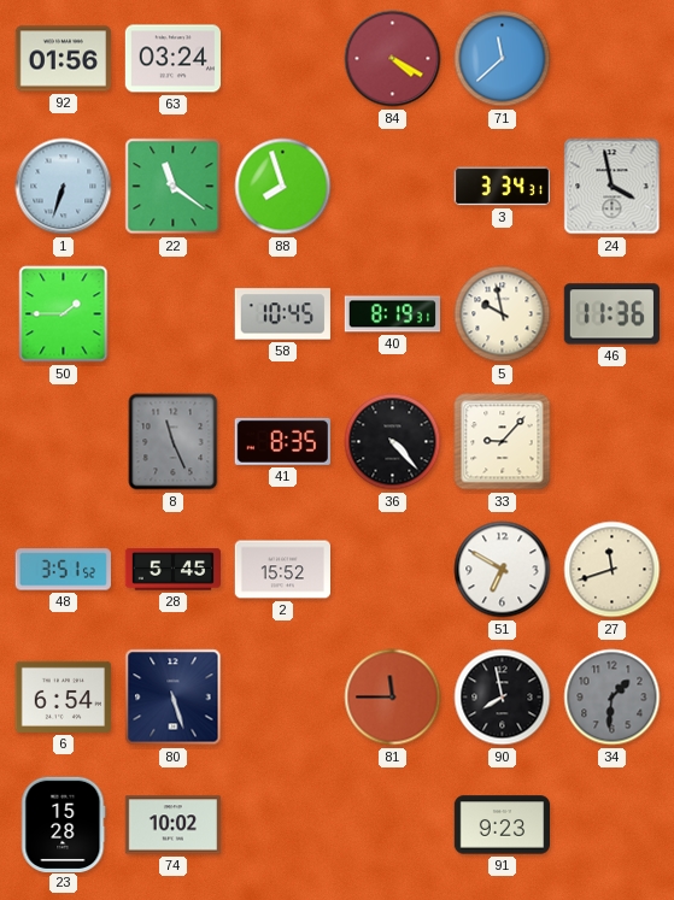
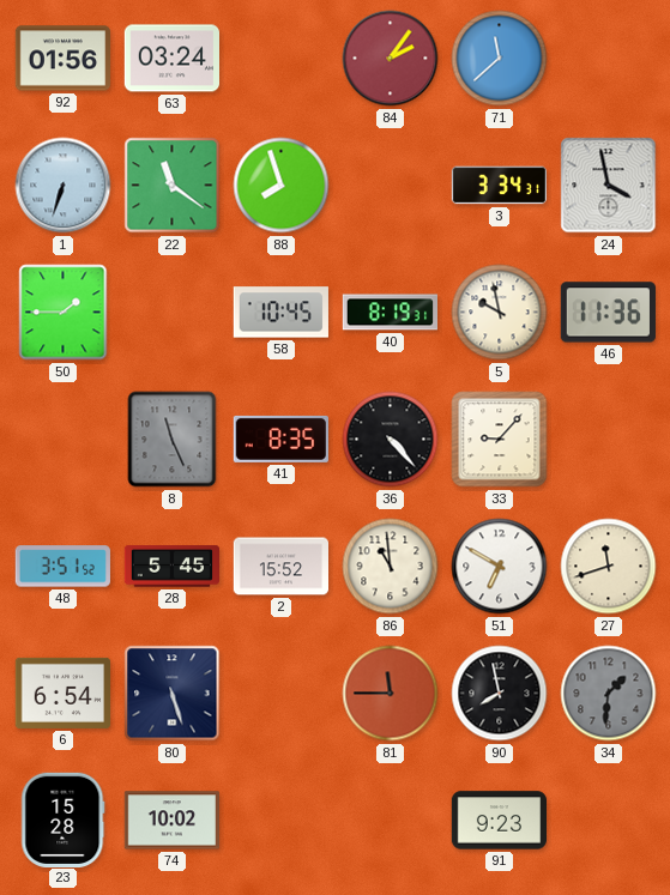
84: 4:20 -> 2:06
86: none -> 10:59
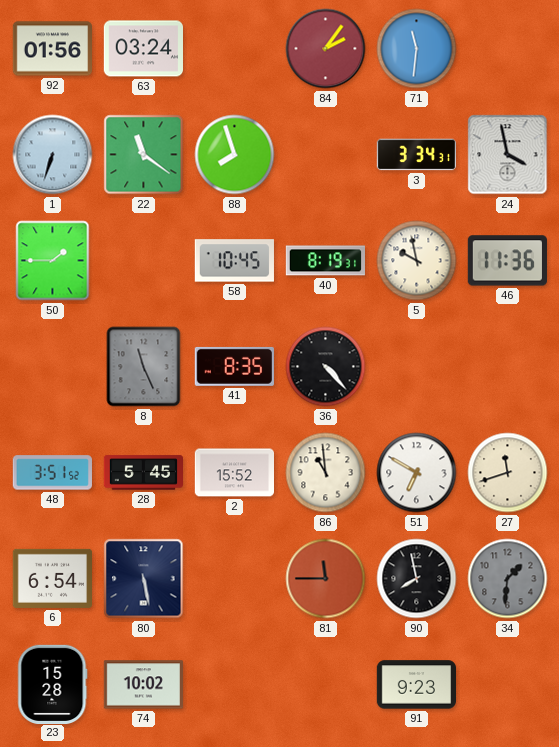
71: 11:38 -> 11:31
33: 9:07 -> none
80: 5:27 -> 5:28
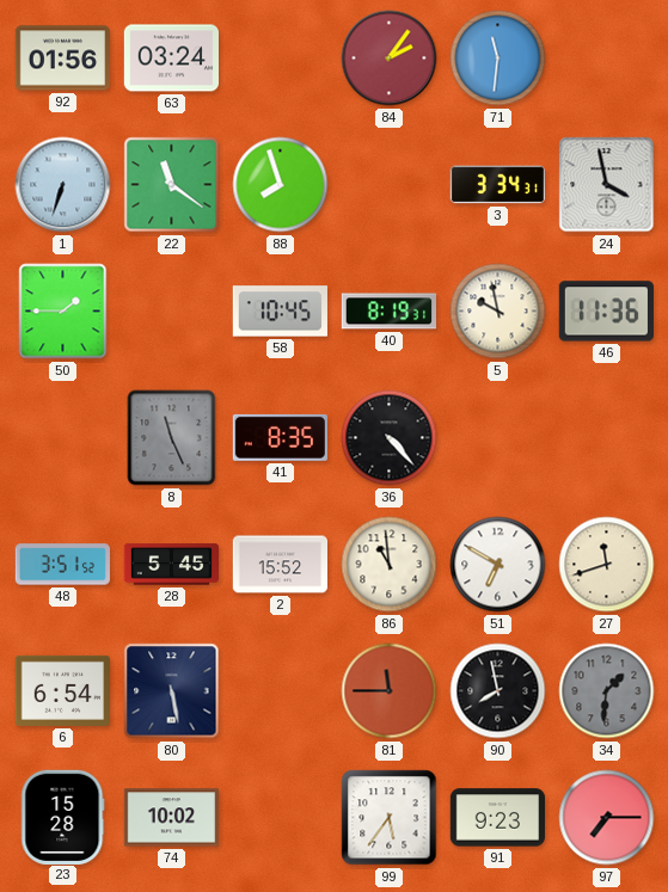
99: none -> 5:36
97: none -> 7:15
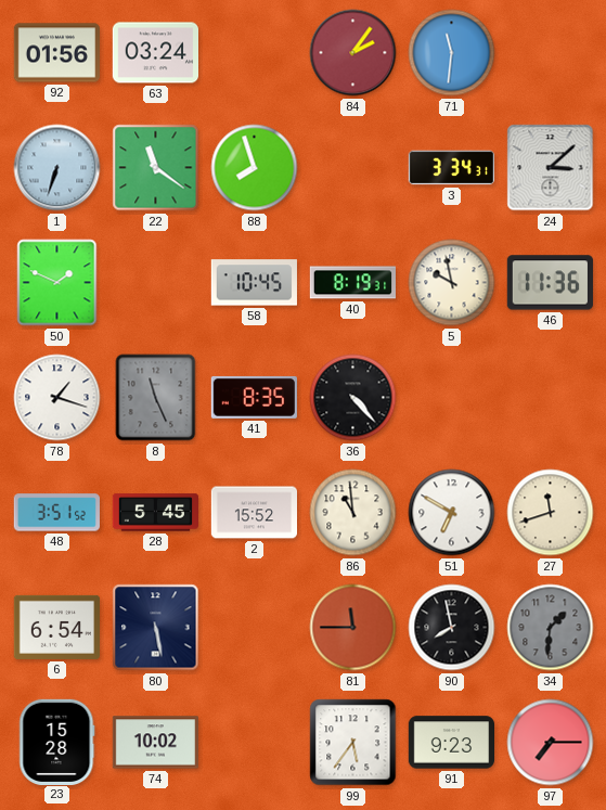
24: 3:58 -> 3:08
50: 1:45 -> 1:49
78: none -> 1:18
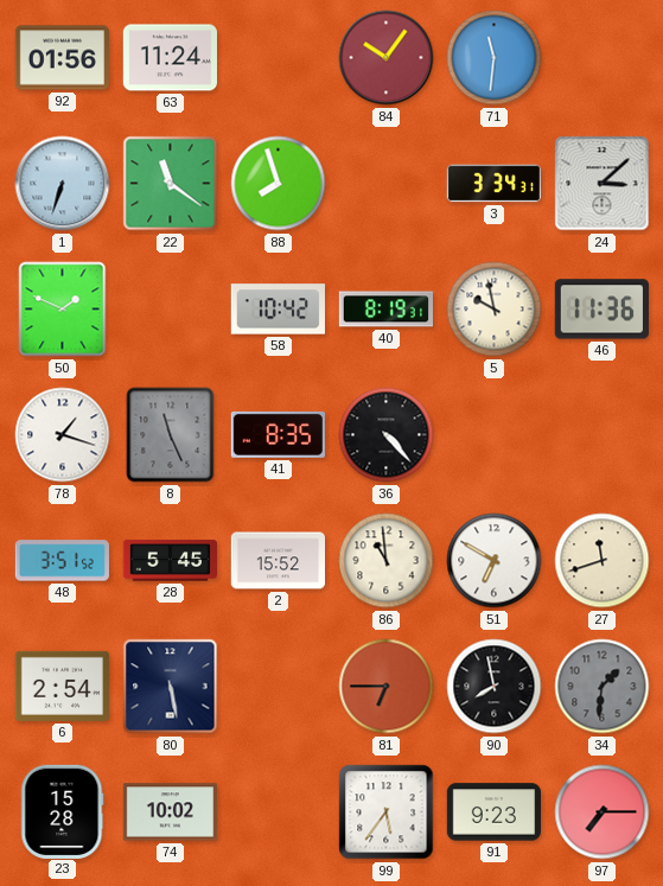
63: 03:24 -> 11:24
84: 2:06 -> 10:06
58: 10:45 -> 10:42
6: 6:54 -> 2:54
81: 11:45 -> 6:45
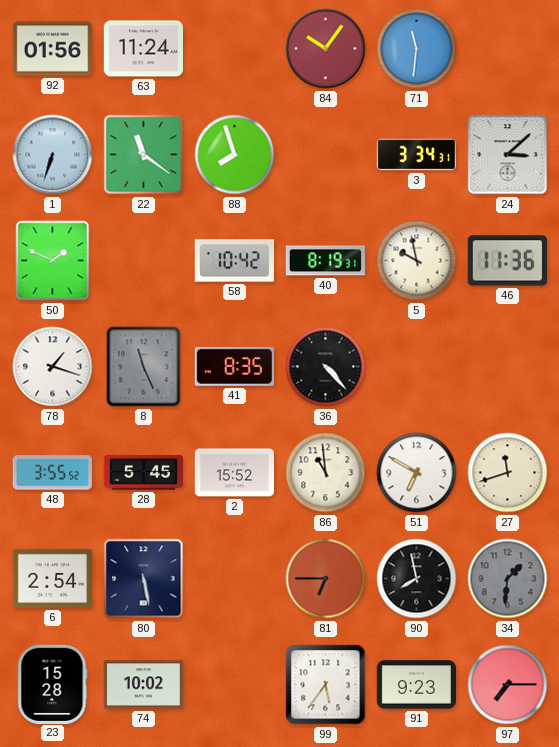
48: 3:51 -> 3:55
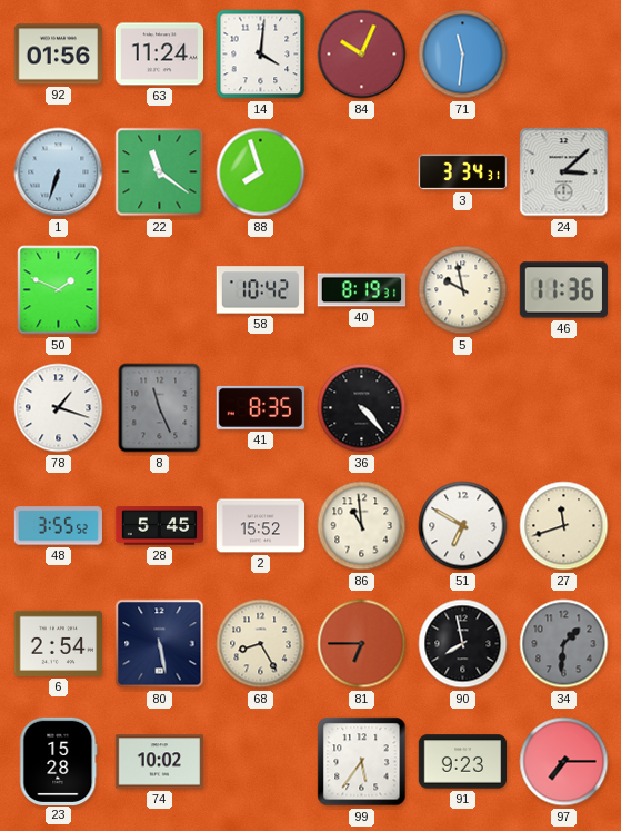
14: none -> 4:01
84: 10:06 -> 10:04
68: none -> 8:25
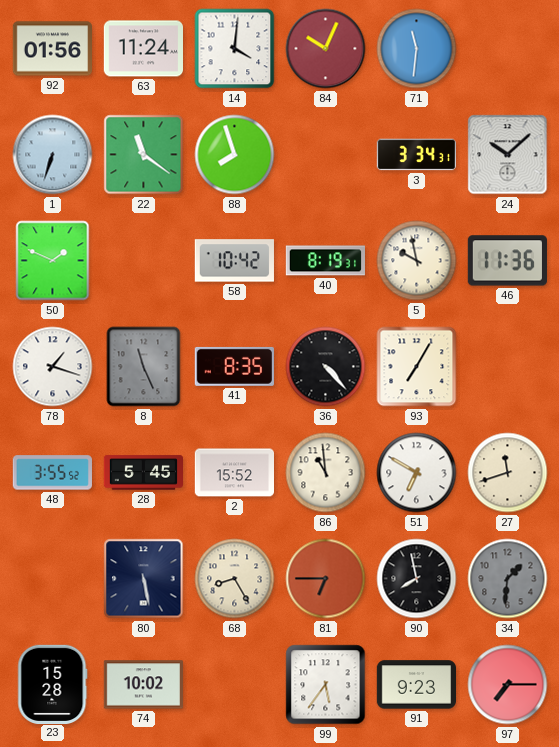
24: 3:08 -> 10:08
93: none -> 7:05
6: 2:54 -> none
